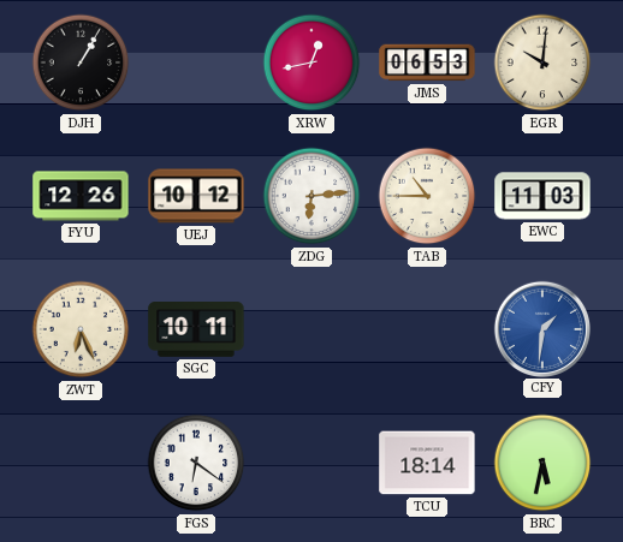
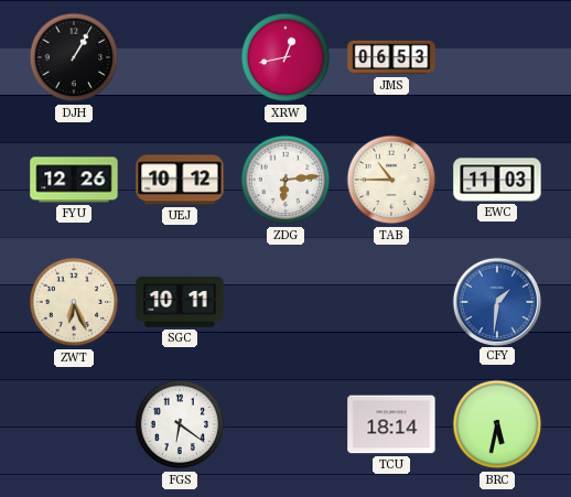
EGR: 10:01 -> none
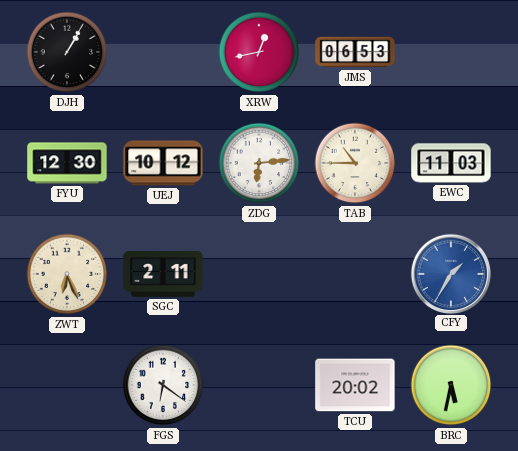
FYU: 12:26 -> 12:30
SGC: 10:11 -> 2:11
CFY: 1:31 -> 1:35
TCU: 18:14 -> 20:02
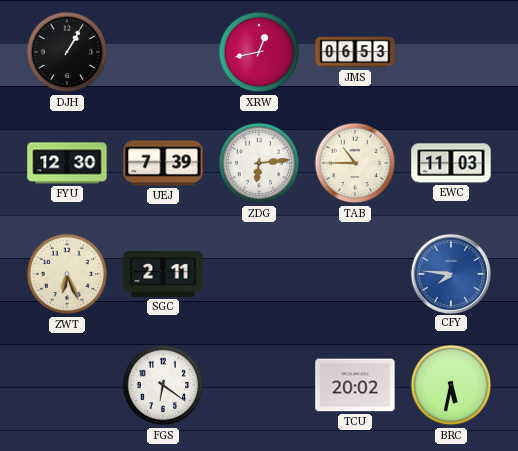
UEJ: 10:12 -> 7:39
CFY: 1:35 -> 7:46
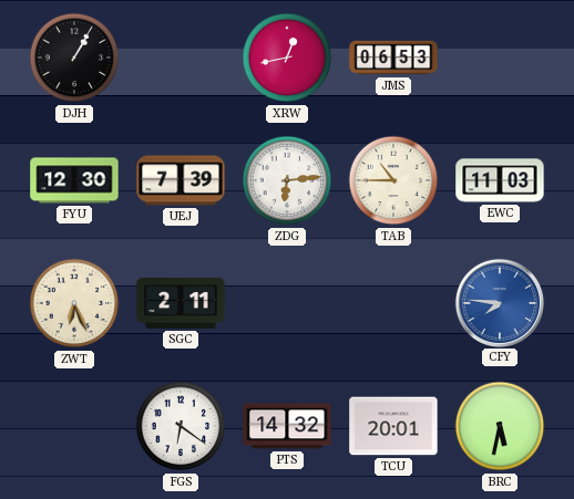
PTS: none -> 14:32
TCU: 20:02 -> 20:01
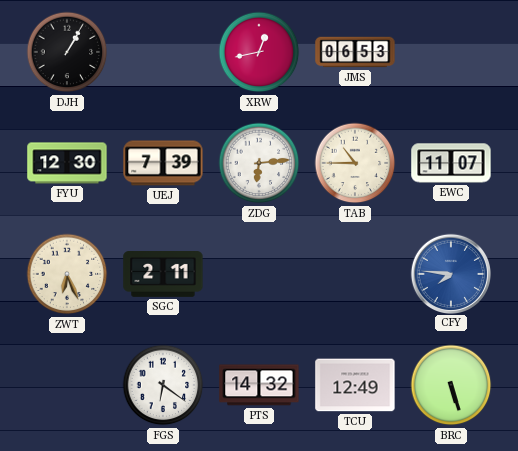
EWC: 11:03 -> 11:07
TCU: 20:01 -> 12:49
BRC: 5:32 -> 5:27
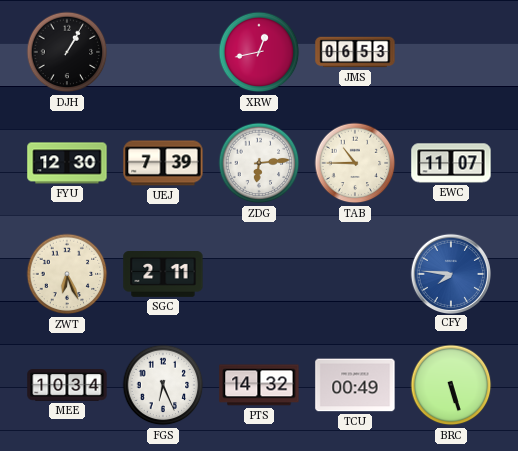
MEE: none -> 10:34
FGS: 6:21 -> 6:26
TCU: 12:49 -> 00:49
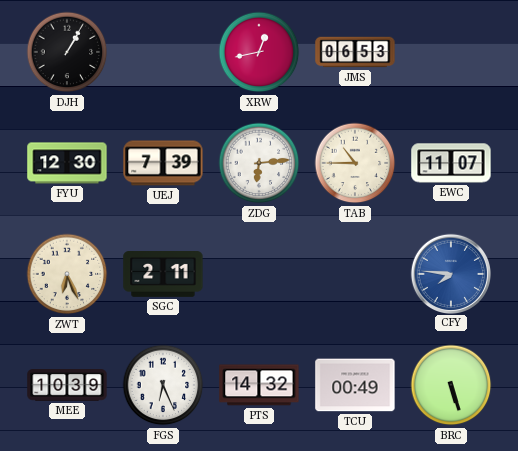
MEE: 10:34 -> 10:39
